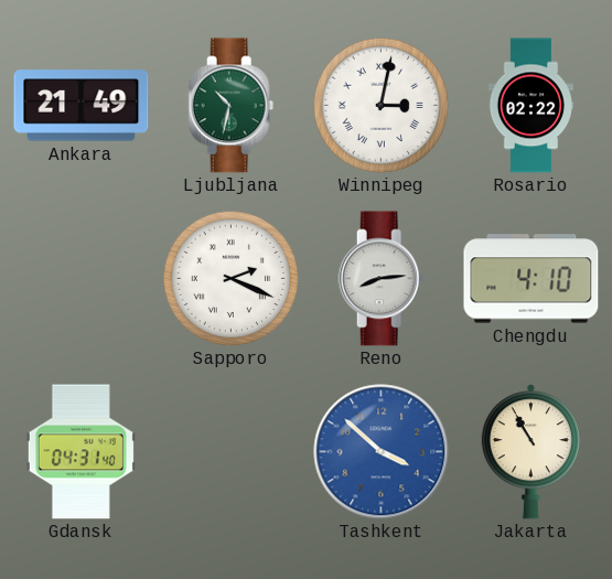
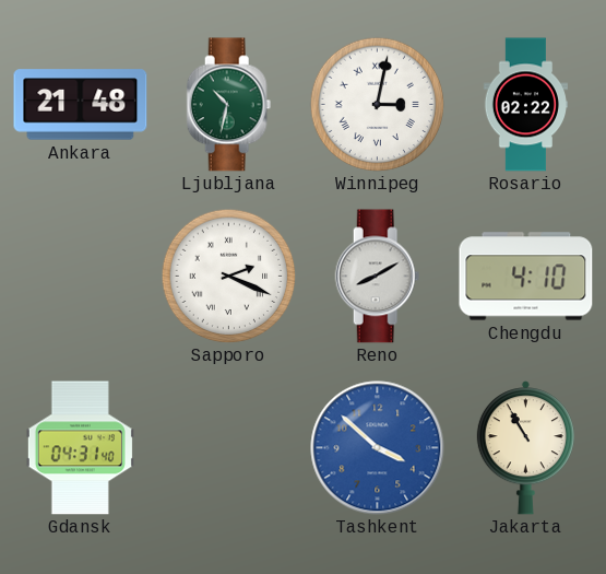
Ankara: 21:49 -> 21:48
Reno: 8:14 -> 8:10
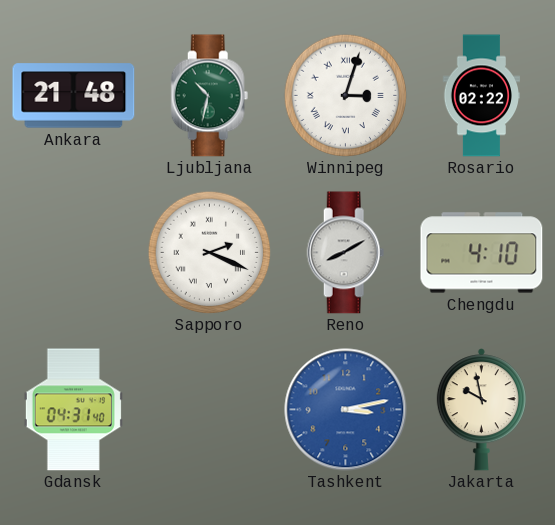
Winnipeg: 3:02 -> 3:03
Tashkent: 3:52 -> 3:13
Jakarta: 10:55 -> 9:58
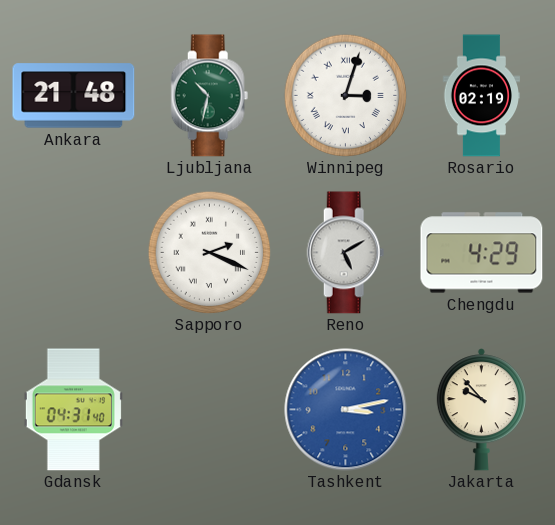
Rosario: 02:22 -> 02:19
Reno: 8:10 -> 5:10
Chengdu: 4:10 -> 4:29
Jakarta: 9:58 -> 9:53
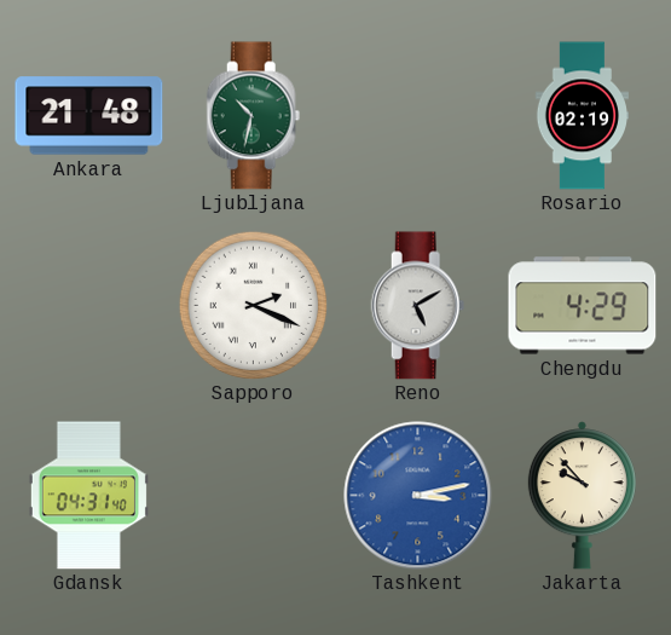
Winnipeg: 3:03 -> none
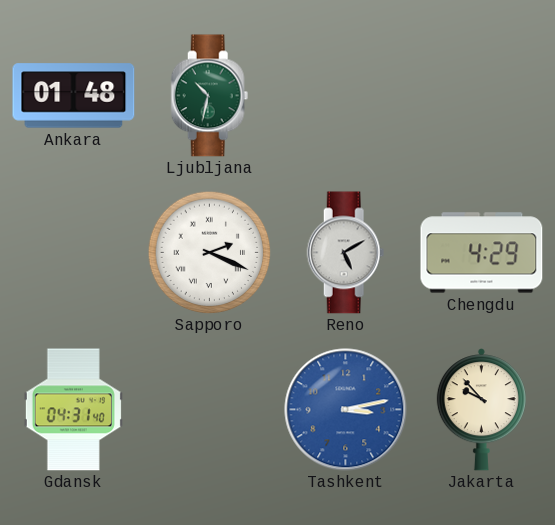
Ankara: 21:48 -> 01:48
Rosario: 02:19 -> none
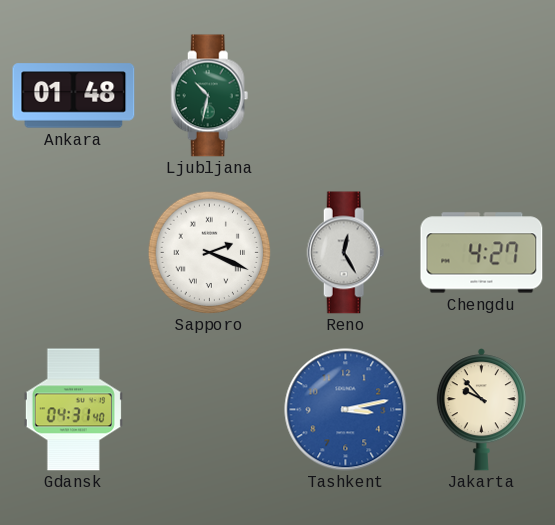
Reno: 5:10 -> 12:25
Chengdu: 4:29 -> 4:27
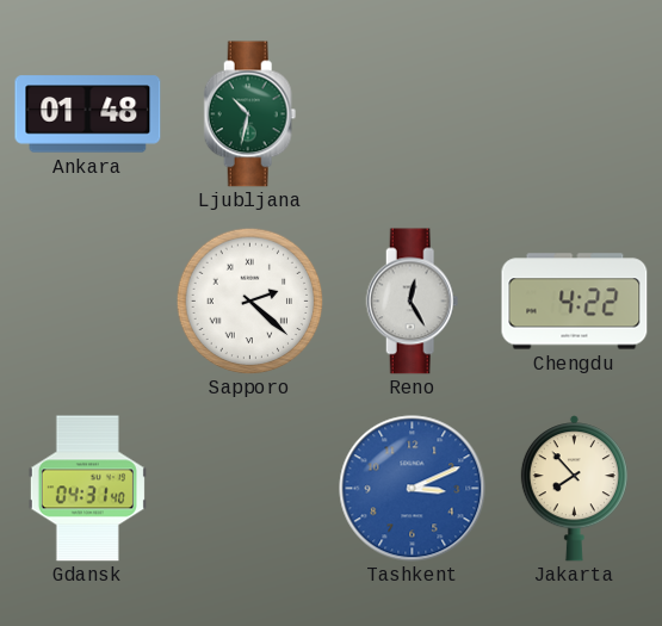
Sapporo: 2:19 -> 2:22
Chengdu: 4:27 -> 4:22
Tashkent: 3:13 -> 3:11
Jakarta: 9:53 -> 7:53
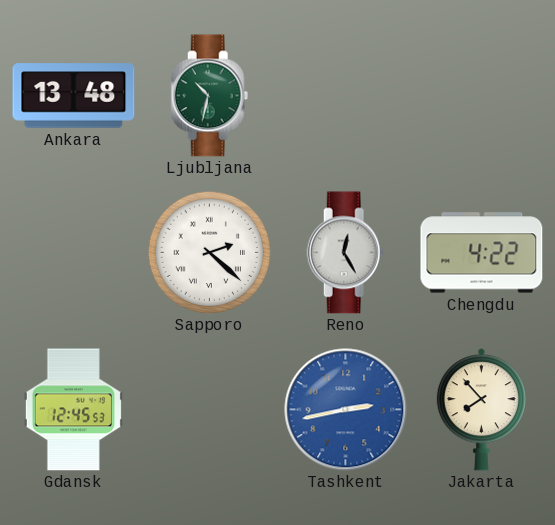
Ankara: 01:48 -> 13:48
Gdansk: 04:31 -> 12:45
Tashkent: 3:11 -> 2:43
